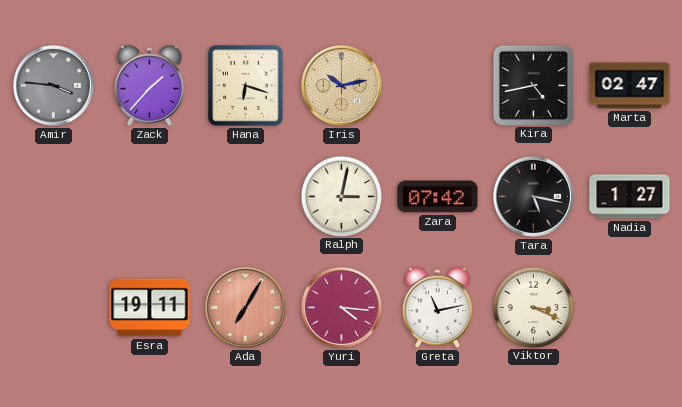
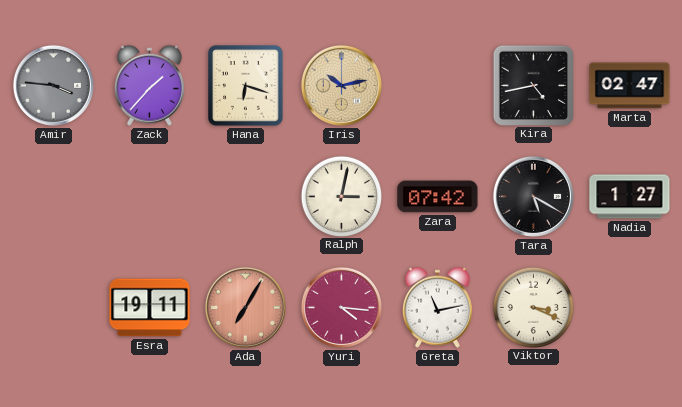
Tara: 5:17 -> 5:20
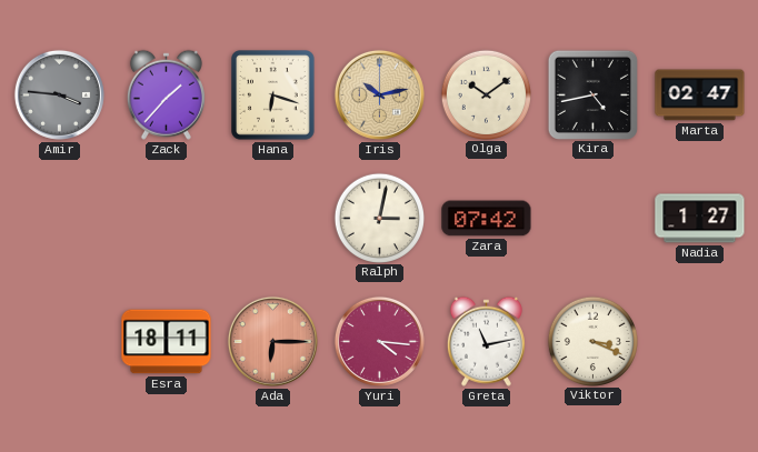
Olga: none -> 10:09
Tara: 5:20 -> none
Esra: 19:11 -> 18:11
Ada: 7:05 -> 6:15
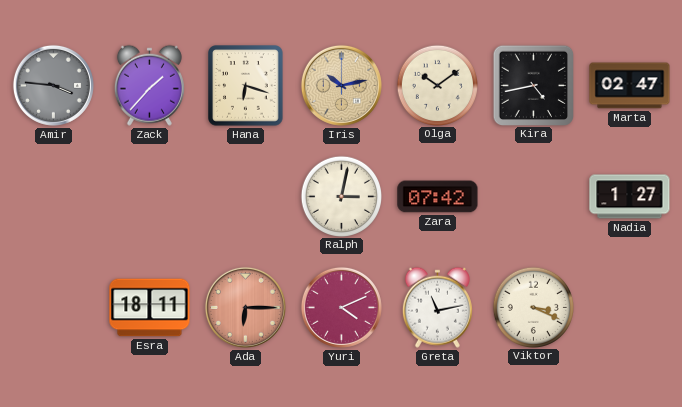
Yuri: 4:16 -> 4:11
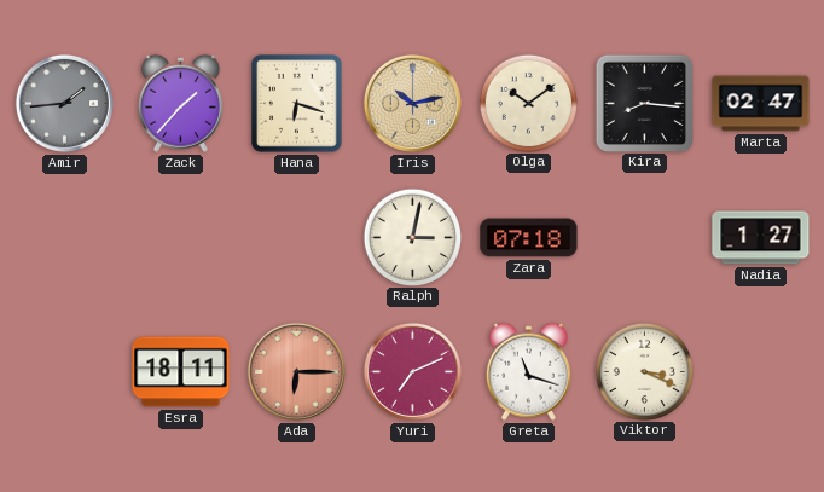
Amir: 3:46 -> 1:44
Kira: 4:43 -> 8:16
Zara: 07:42 -> 07:18
Yuri: 4:11 -> 7:11
Greta: 11:13 -> 11:18
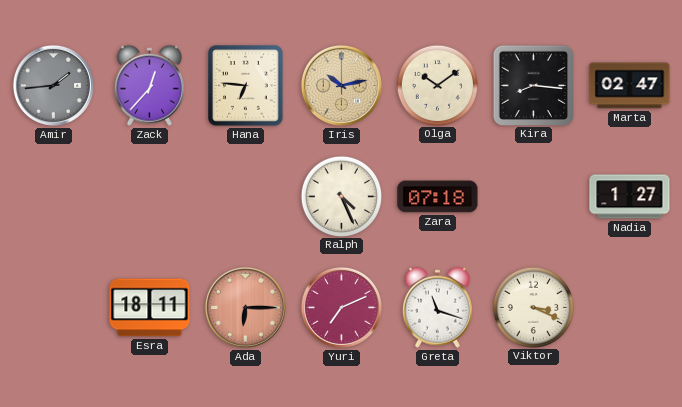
Zack: 1:37 -> 12:37
Hana: 6:18 -> 6:46
Ralph: 3:02 -> 4:26
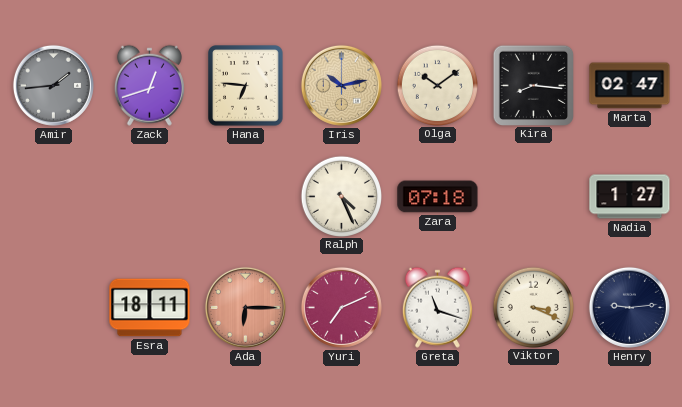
Zack: 12:37 -> 12:42
Henry: none -> 9:14
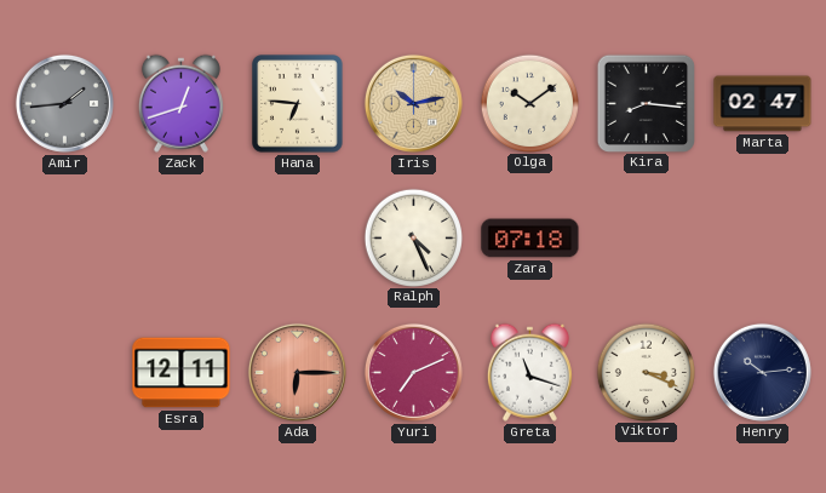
Nadia: 1:27 -> none
Esra: 18:11 -> 12:11
Henry: 9:14 -> 10:14
